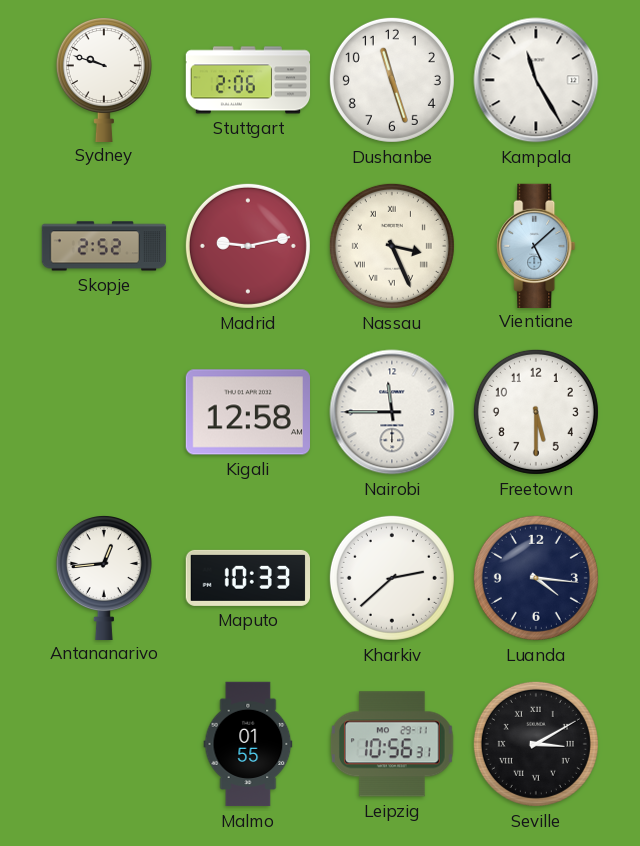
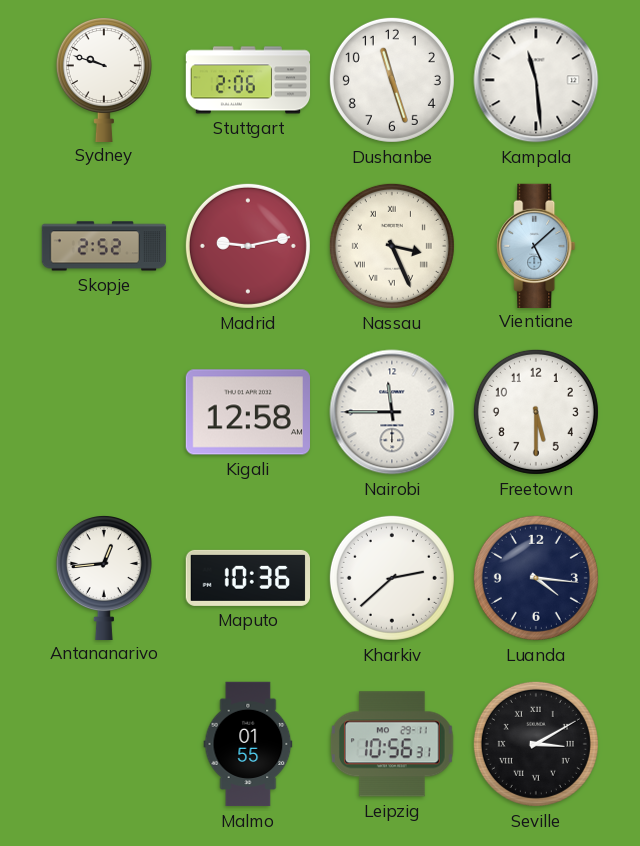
Kampala: 11:25 -> 11:29
Maputo: 10:33 -> 10:36
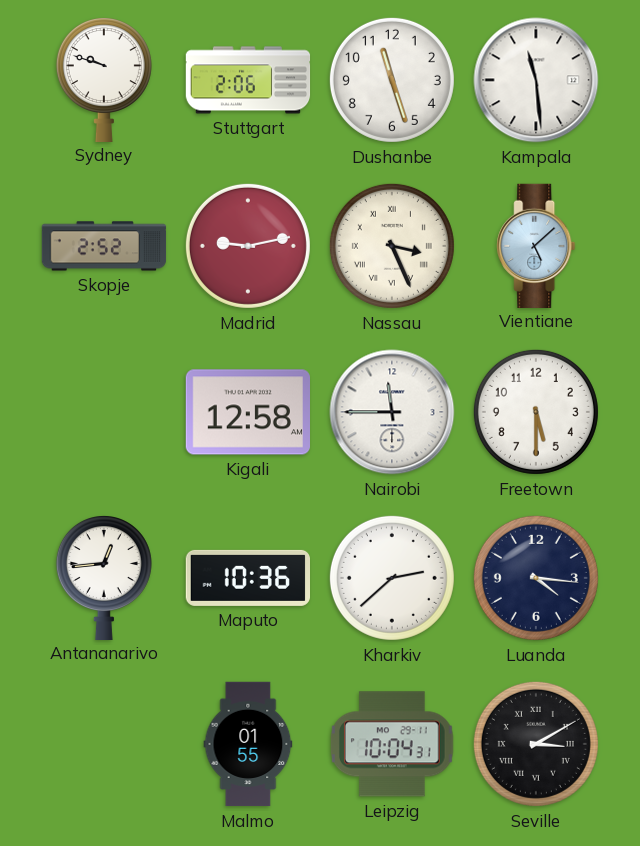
Leipzig: 10:56 -> 10:04
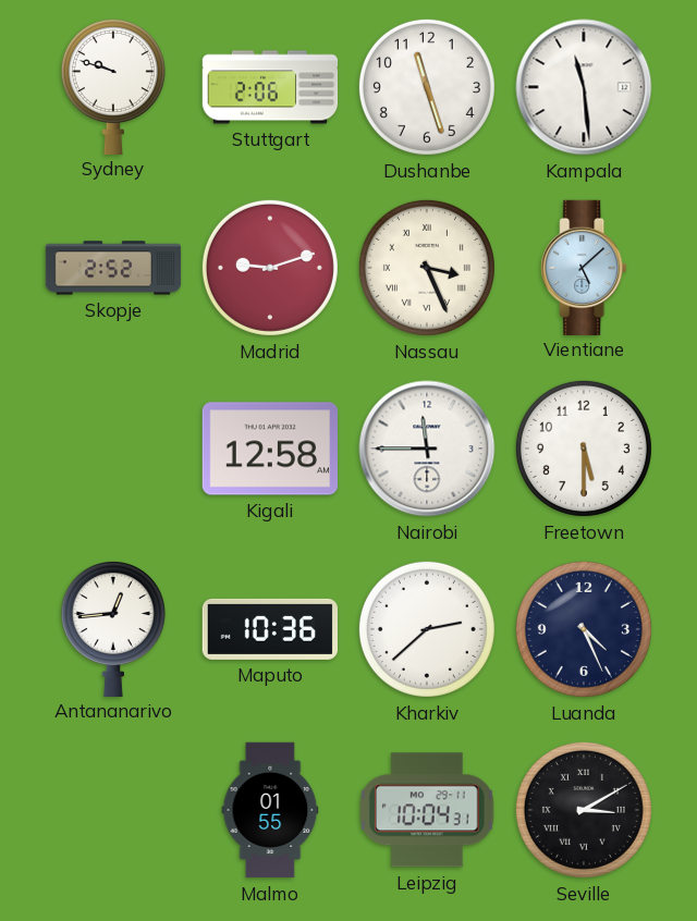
Madrid: 9:13 -> 9:12
Luanda: 4:16 -> 4:26
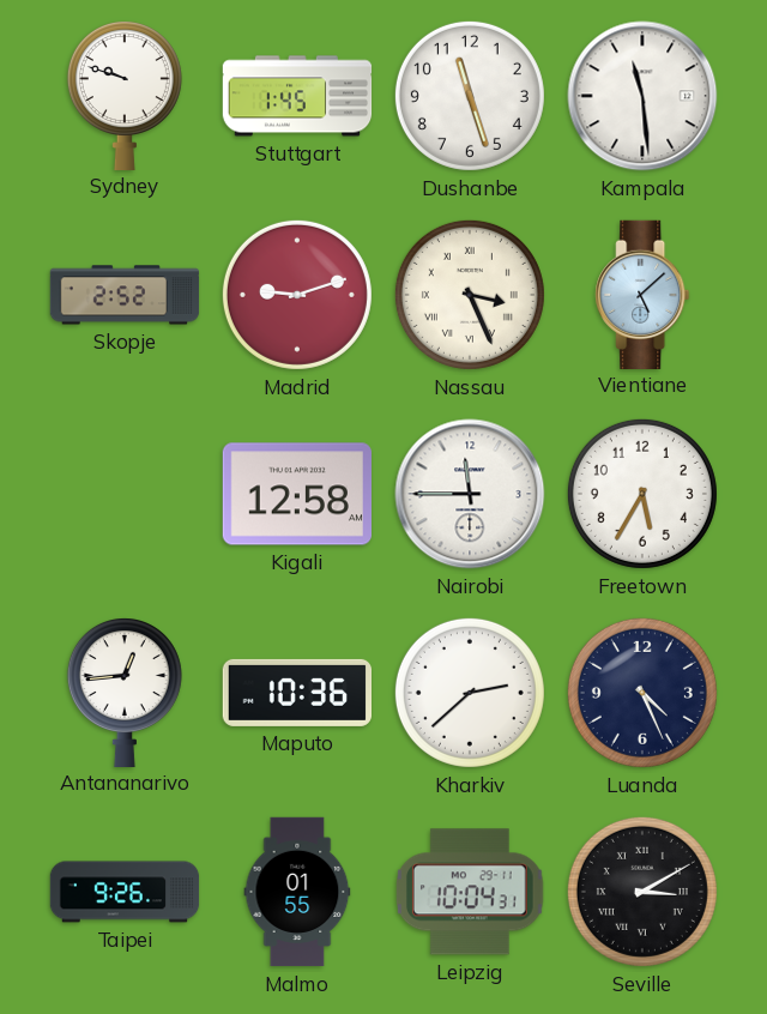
Stuttgart: 2:06 -> 1:45
Freetown: 5:30 -> 5:35
Taipei: none -> 9:26
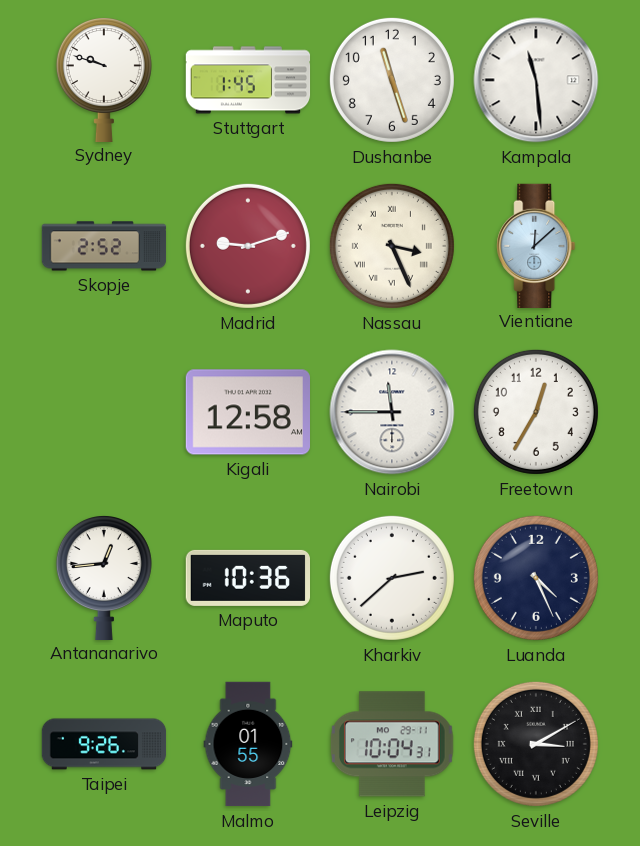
Vientiane: 5:08 -> 12:08
Freetown: 5:35 -> 12:35
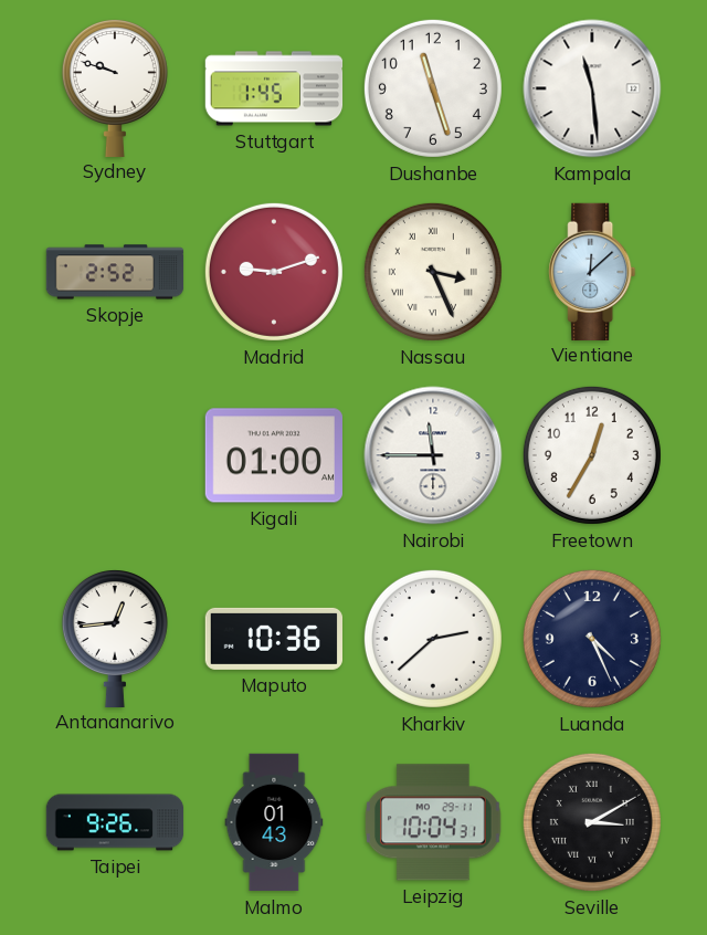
Kigali: 12:58 -> 01:00
Malmo: 01:55 -> 01:43
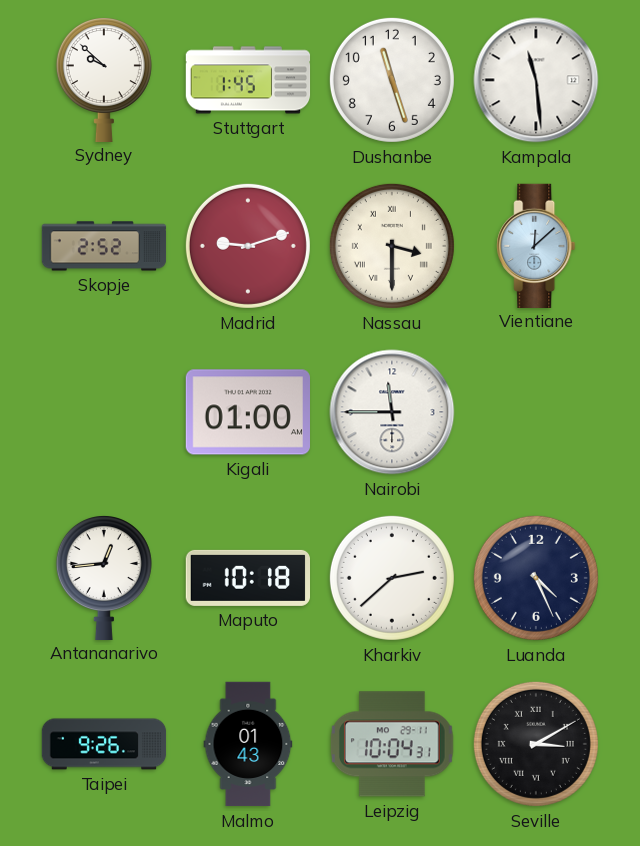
Sydney: 9:48 -> 9:52
Nassau: 3:26 -> 3:30
Freetown: 12:35 -> none
Maputo: 10:36 -> 10:18
